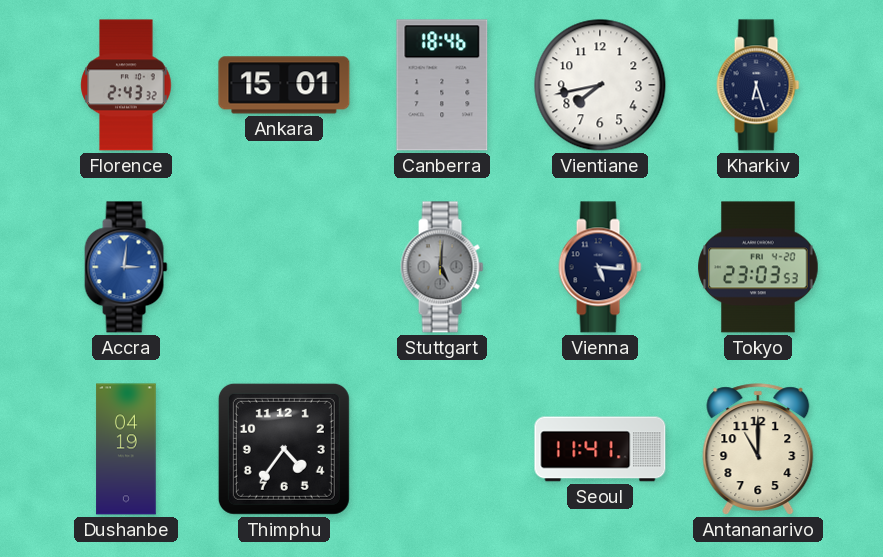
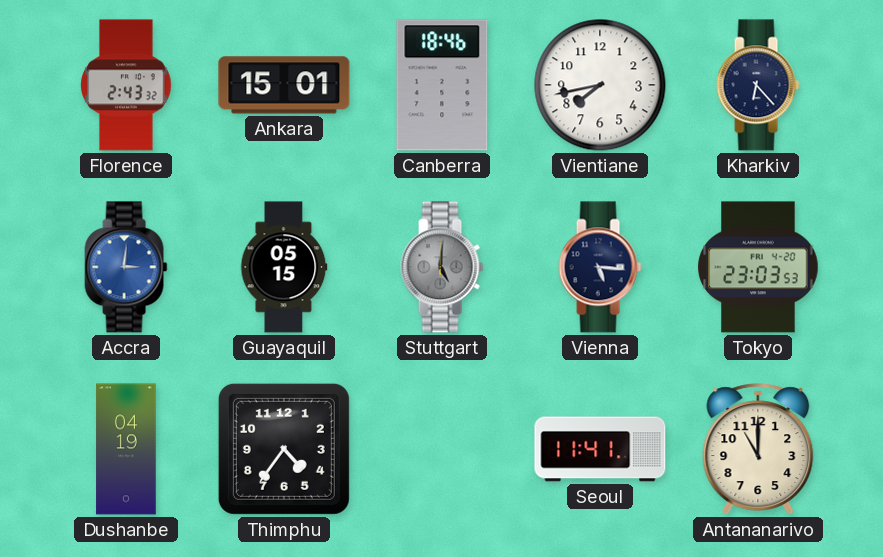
Kharkiv: 6:27 -> 6:23
Guayaquil: none -> 05:15
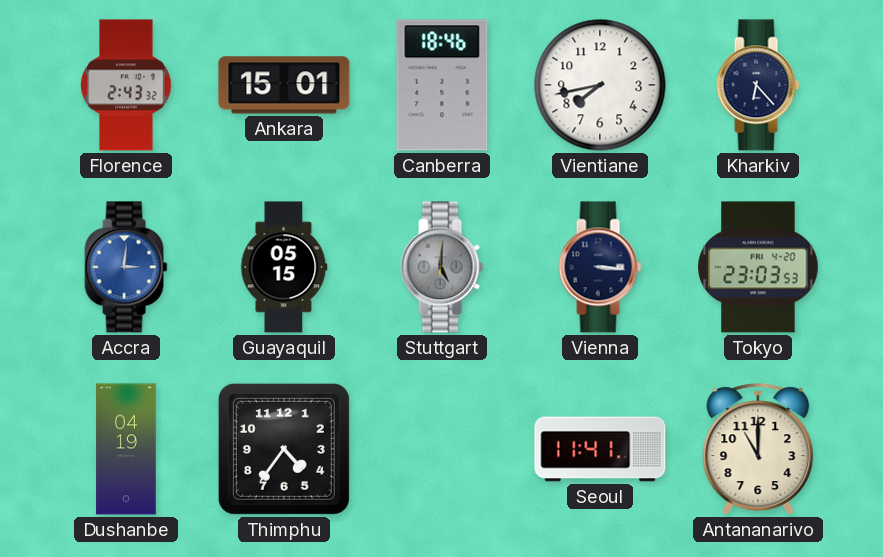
Vienna: 5:16 -> 3:16
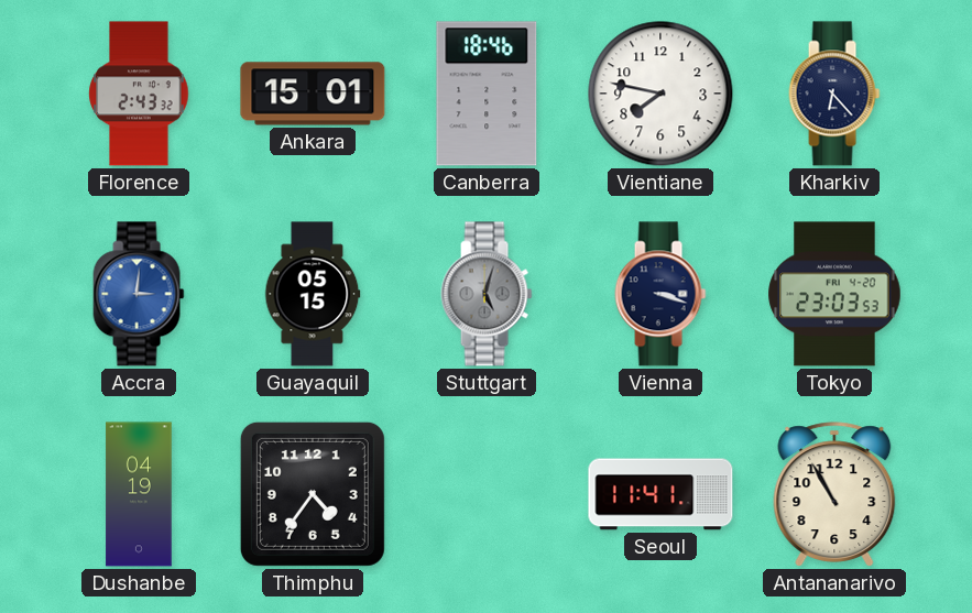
Vientiane: 7:43 -> 7:47
Stuttgart: 5:01 -> 5:03
Vienna: 3:16 -> 3:18
Antananarivo: 11:00 -> 10:55
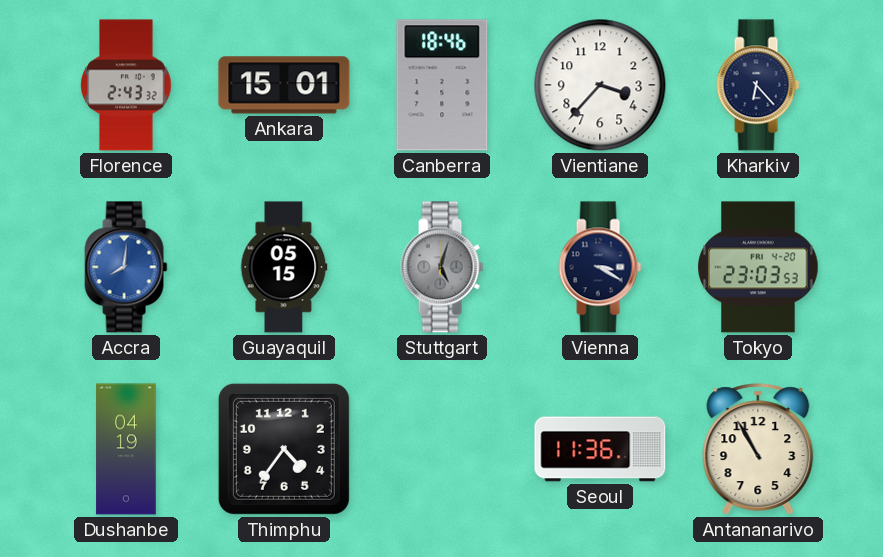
Vientiane: 7:47 -> 3:37
Accra: 3:01 -> 8:01
Vienna: 3:18 -> 3:20
Seoul: 11:41 -> 11:36
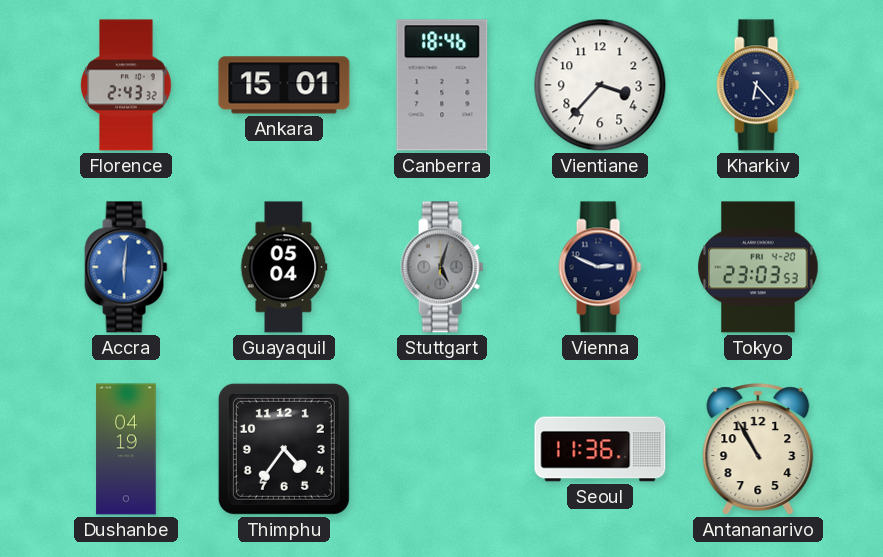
Accra: 8:01 -> 6:01
Guayaquil: 05:15 -> 05:04
Vienna: 3:20 -> 2:49
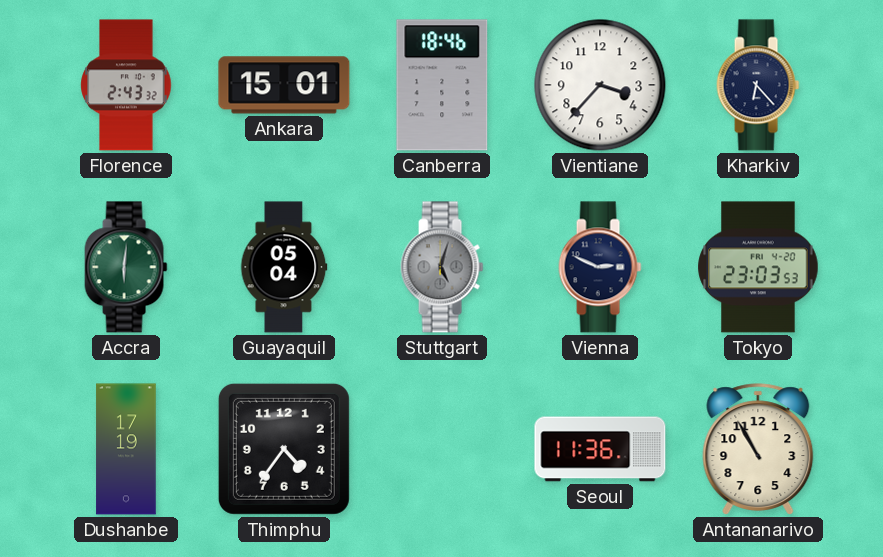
Accra dial: blue -> green
Dushanbe: 04:19 -> 17:19
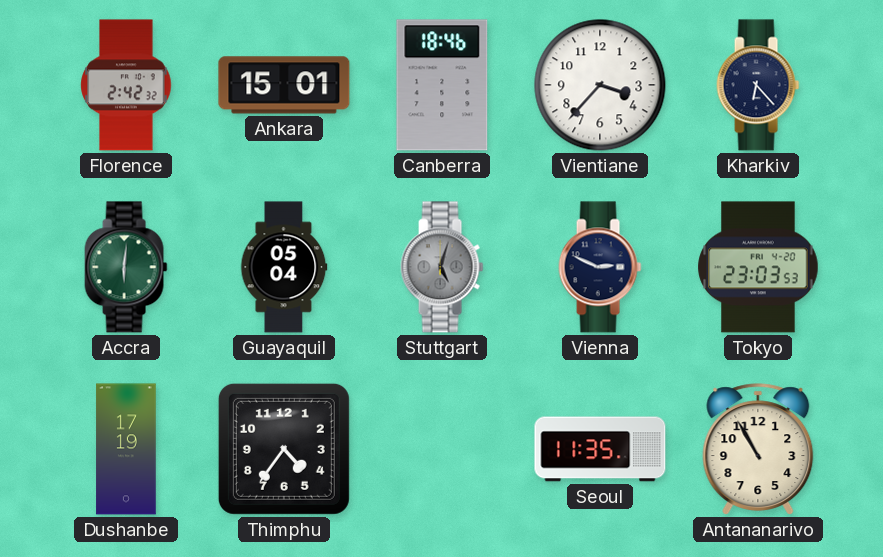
Florence: 2:43 -> 2:42
Seoul: 11:36 -> 11:35
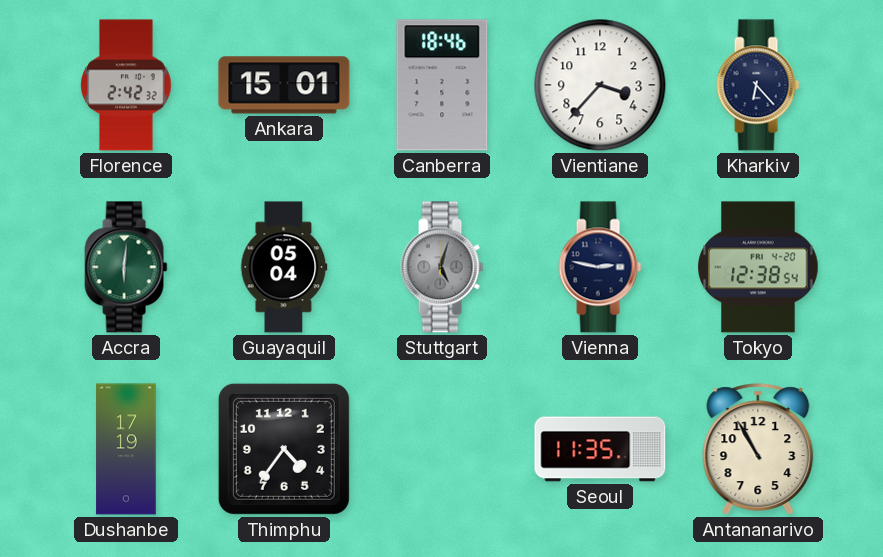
Vienna: 2:49 -> 2:47
Tokyo: 23:03 -> 12:38
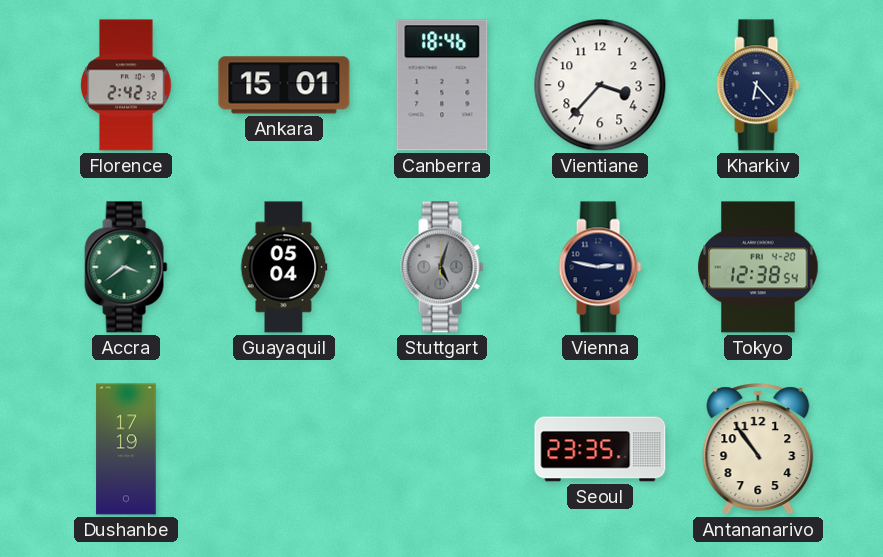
Accra: 6:01 -> 3:39
Thimphu: 4:36 -> none
Seoul: 11:35 -> 23:35
Antananarivo: 10:55 -> 10:54
